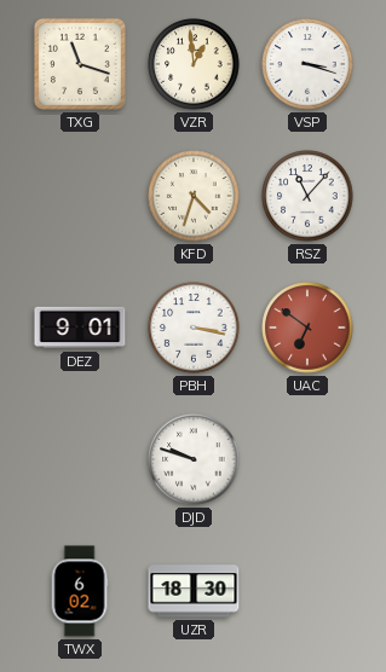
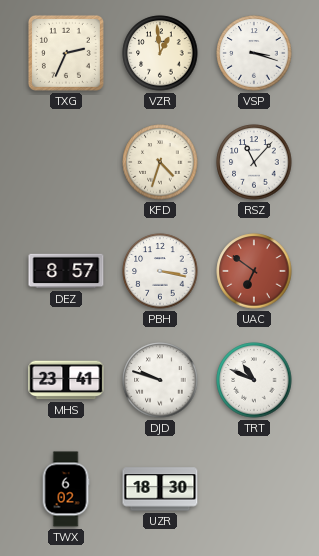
TXG: 11:18 -> 2:34
DEZ: 9:01 -> 8:57
MHS: none -> 23:41
TRT: none -> 10:49
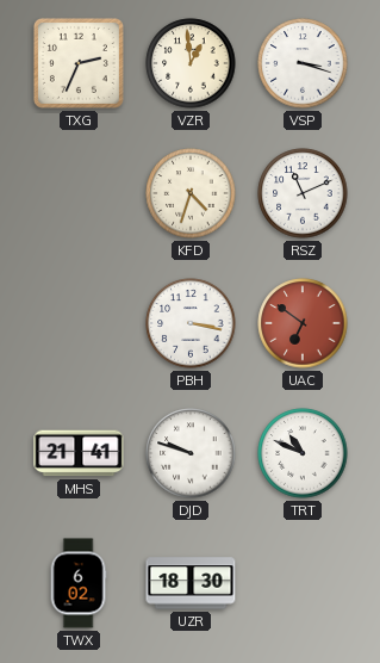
RSZ: 11:07 -> 11:11
DEZ: 8:57 -> none
MHS: 23:41 -> 21:41
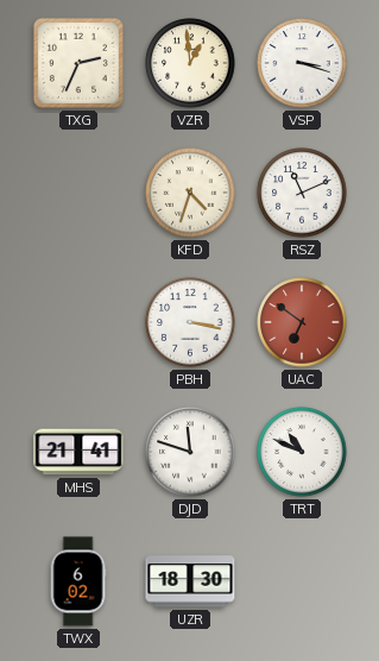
DJD: 9:48 -> 11:48
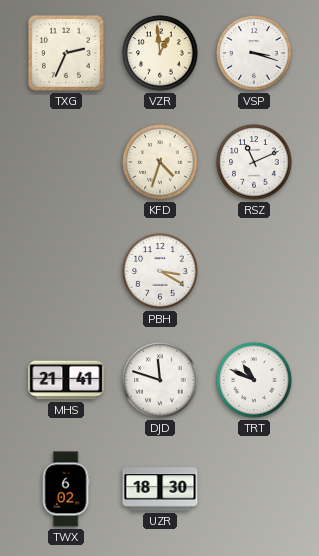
PBH: 3:17 -> 3:20
UAC: 6:51 -> none
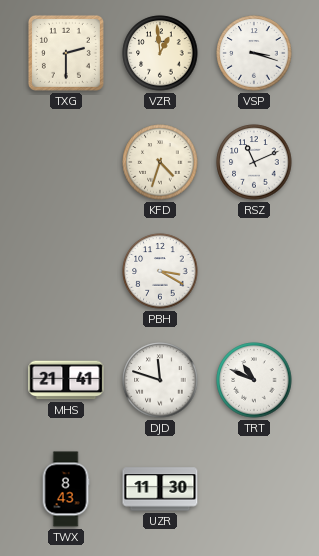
TXG: 2:34 -> 2:30
TWX: 6:02 -> 8:43
UZR: 18:30 -> 11:30
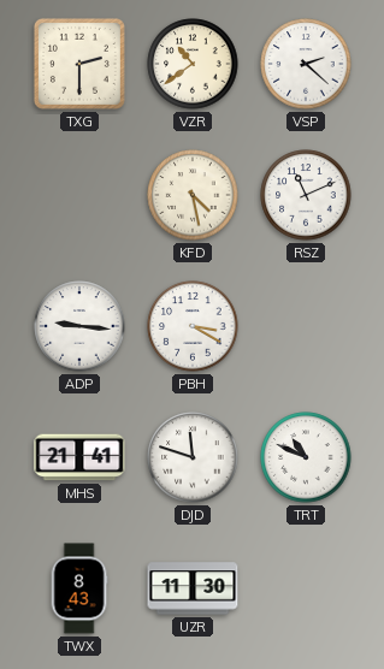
VZR: 12:59 -> 10:39
VSP: 3:18 -> 2:22
KFD: 4:33 -> 4:28
ADP: none -> 9:16
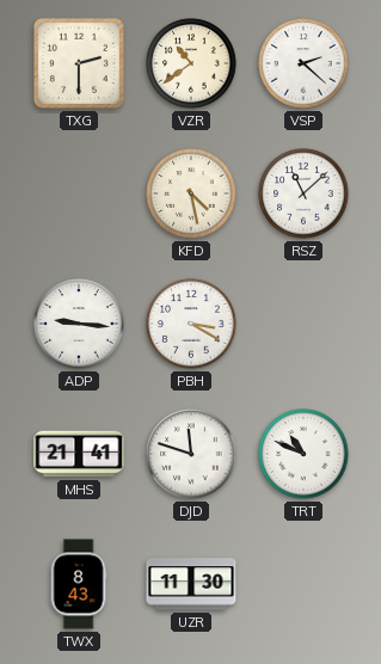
RSZ: 11:11 -> 11:08
